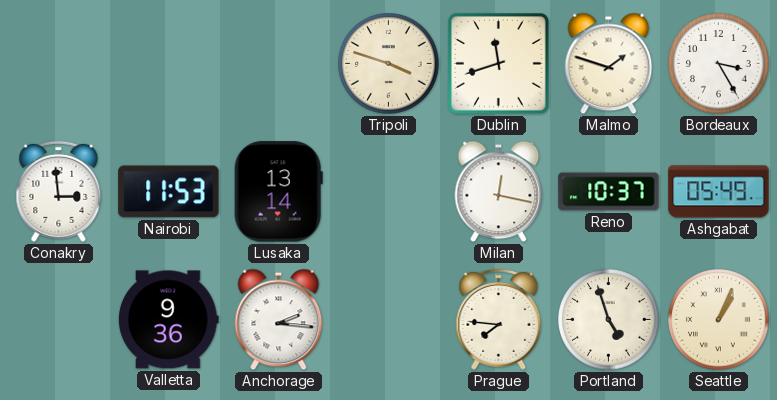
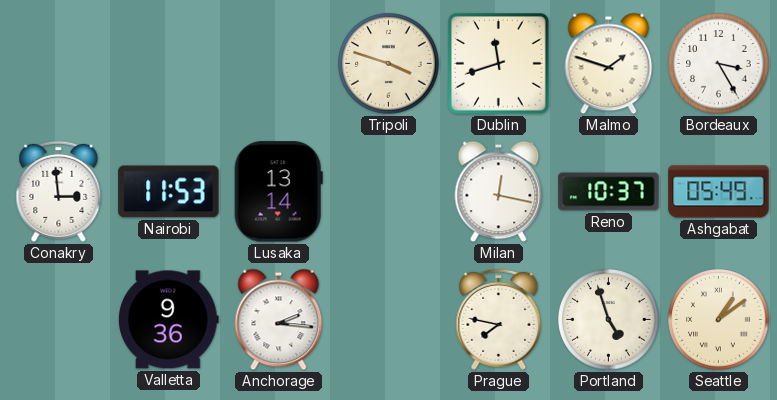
Prague: 7:46 -> 7:47
Seattle: 1:04 -> 1:09
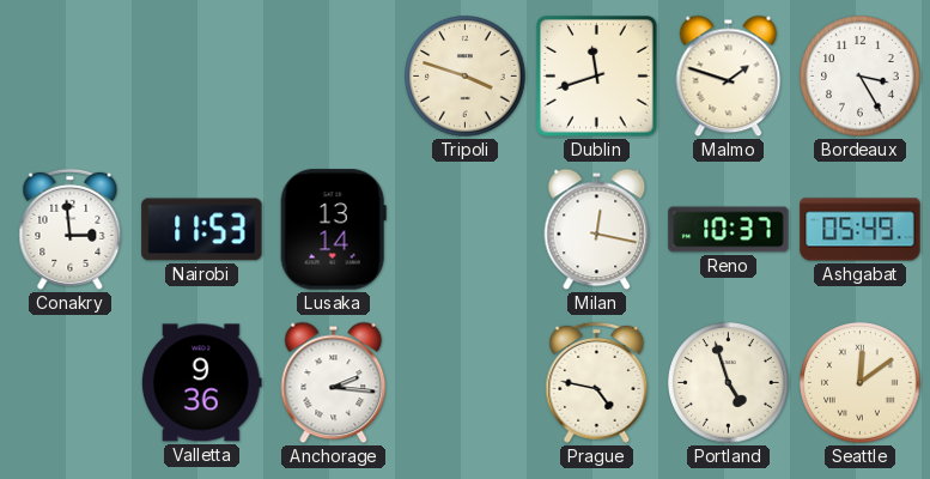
Prague: 7:47 -> 4:47
Seattle: 1:09 -> 12:09
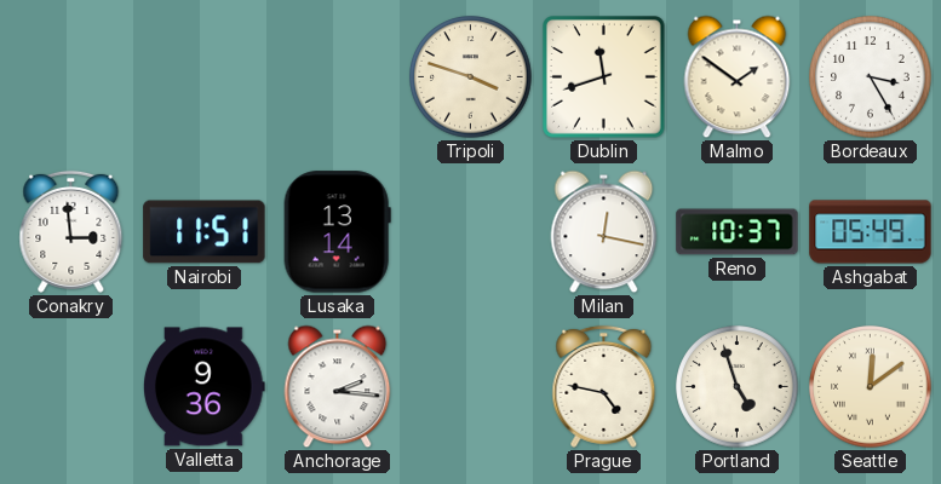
Malmo: 1:48 -> 1:51
Nairobi: 11:53 -> 11:51
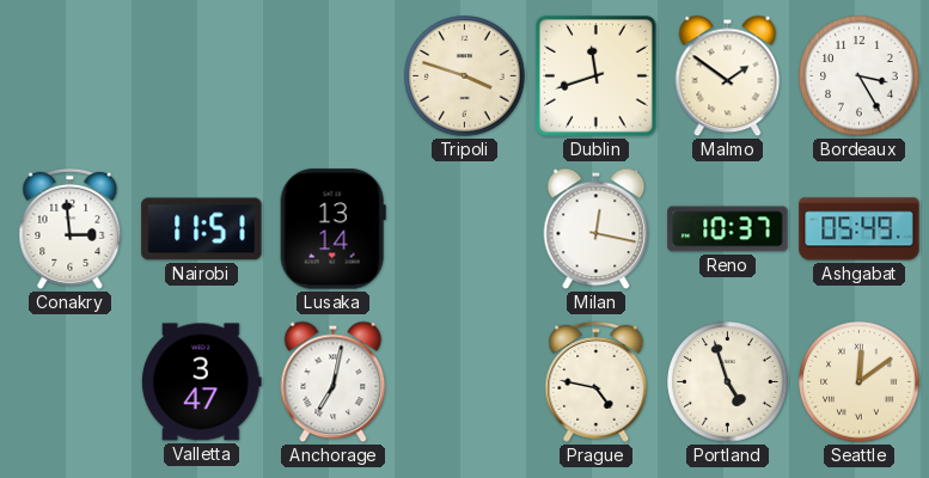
Valletta: 9:36 -> 3:47
Anchorage: 2:16 -> 7:02
